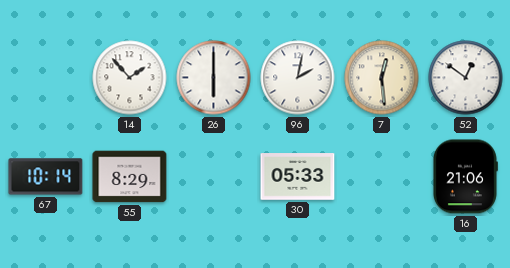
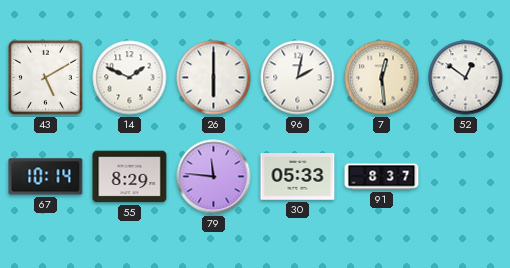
43: none -> 5:10
14: 1:53 -> 1:49
79: none -> 11:46
91: none -> 8:37
16: 21:06 -> none
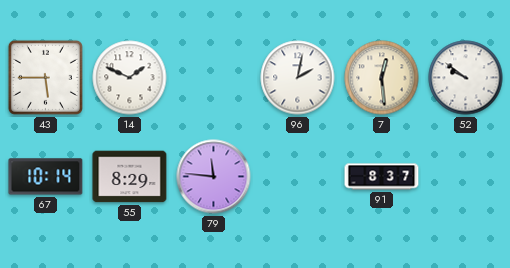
43: 5:10 -> 5:45
26: 6:00 -> none
52: 12:51 -> 9:51
30: 05:33 -> none
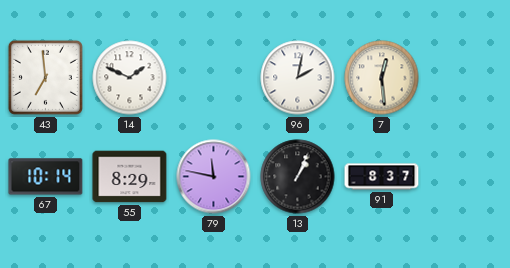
43: 5:45 -> 6:59
52: 9:51 -> none
79: 11:46 -> 11:47
13: none -> 1:04
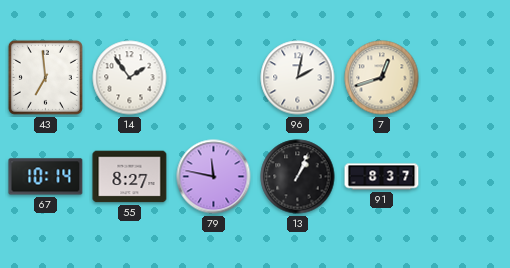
14: 1:49 -> 1:54
7: 12:29 -> 12:42
55: 8:29 -> 8:27
